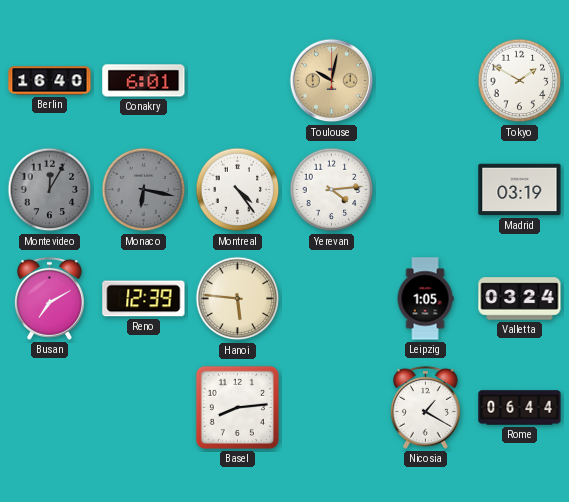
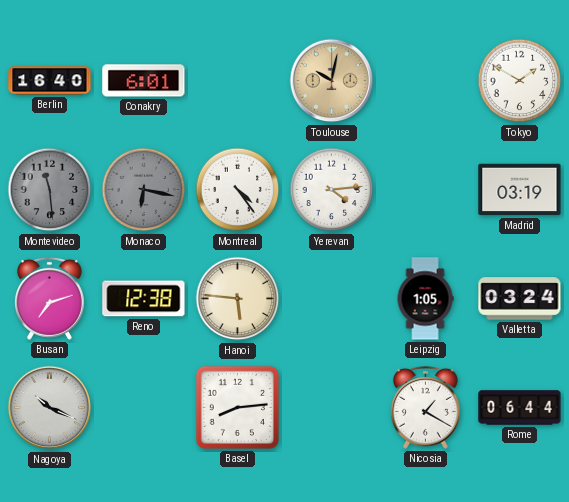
Montevideo: 12:05 -> 11:29
Busan: 7:10 -> 7:12
Reno: 12:39 -> 12:38
Nagoya: none -> 10:19
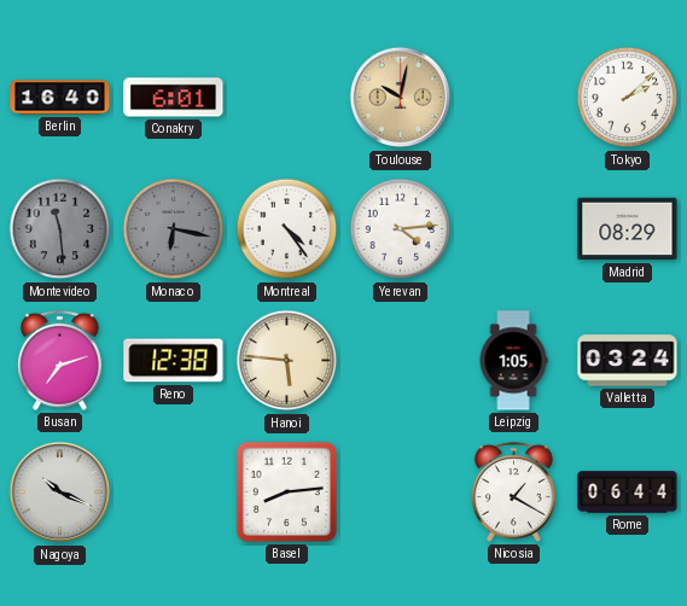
Tokyo: 1:50 -> 2:08
Madrid: 03:19 -> 08:29
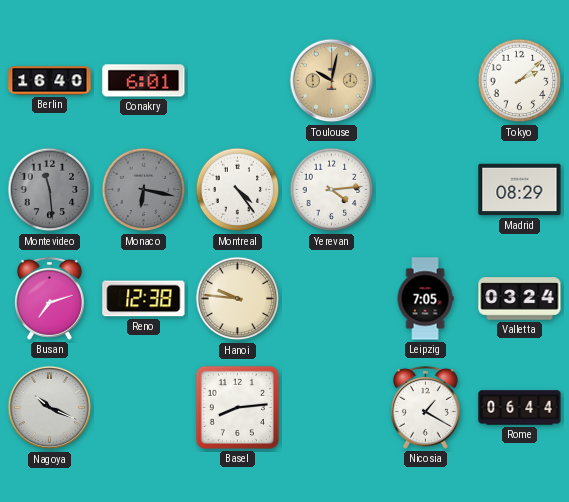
Hanoi: 5:46 -> 9:46
Leipzig: 1:05 -> 7:05
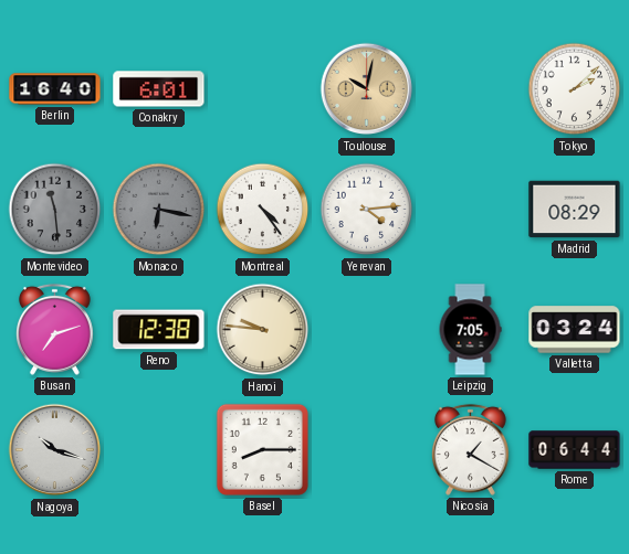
Nagoya: 10:19 -> 10:18
Basel: 8:14 -> 8:15
